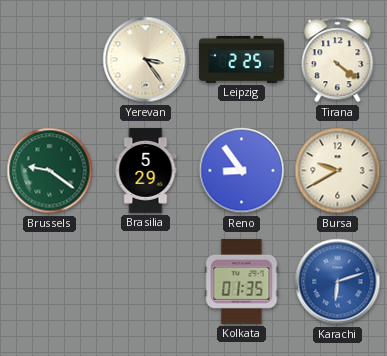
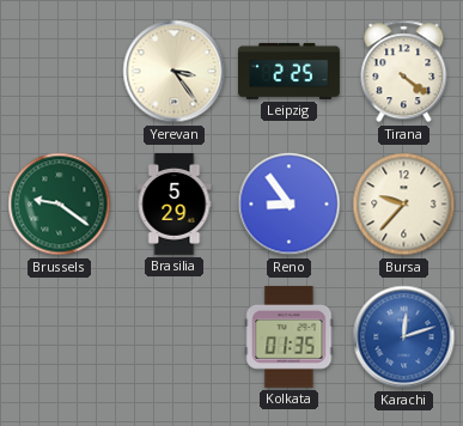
Bursa: 9:40 -> 9:37
Karachi: 6:12 -> 12:12
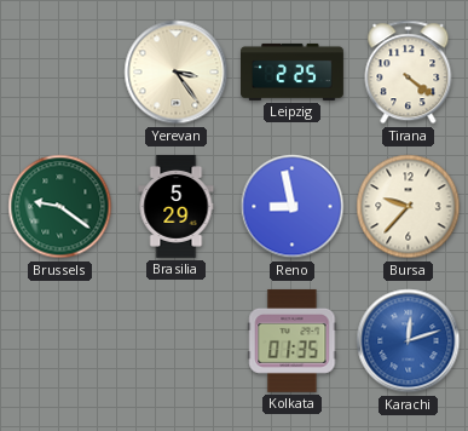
Reno: 8:54 -> 8:58
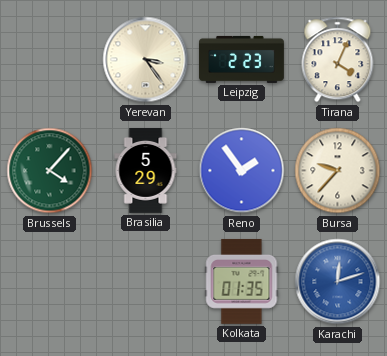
Leipzig: 2:25 -> 2:23
Tirana: 4:21 -> 4:04
Brussels: 9:21 -> 4:07
Reno: 8:58 -> 1:54
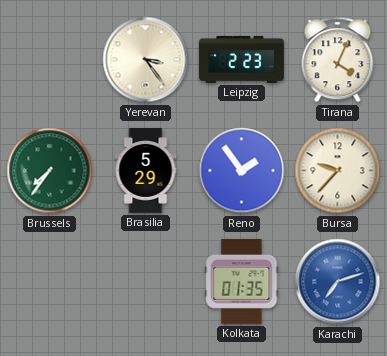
Brussels: 4:07 -> 7:36
Karachi: 12:12 -> 7:12
